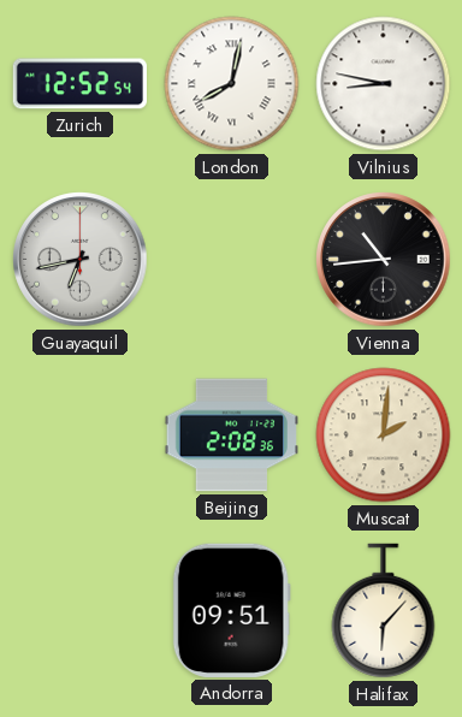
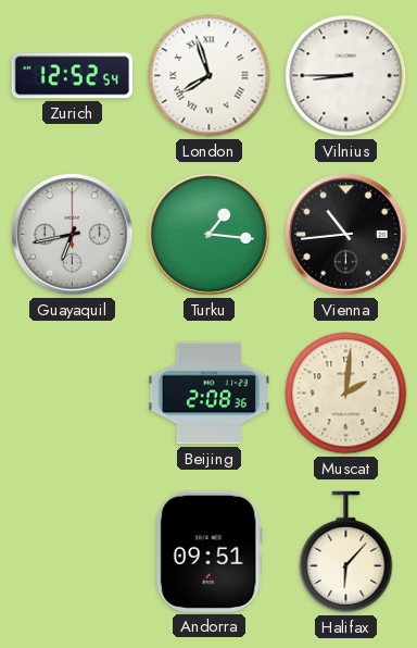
London: 8:02 -> 7:57
Vilnius: 8:47 -> 8:45
Turku: none -> 1:16
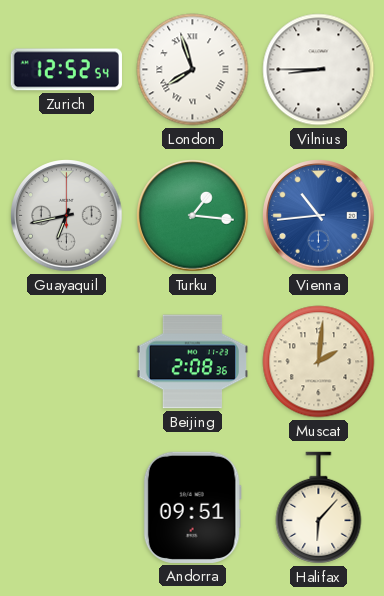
Vienna dial: black -> blue
